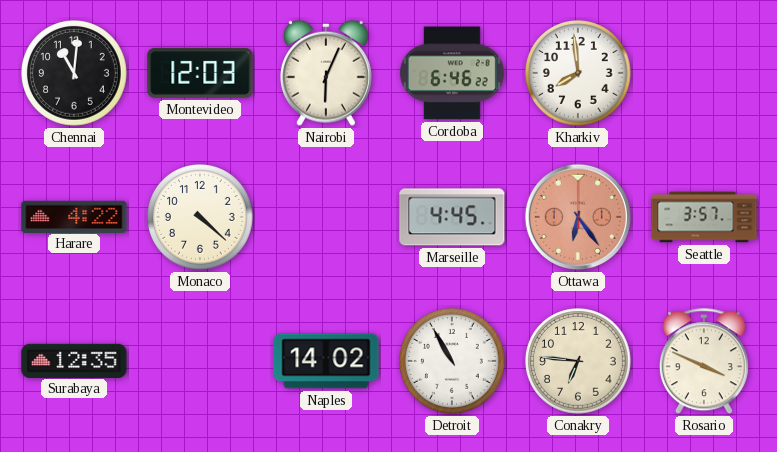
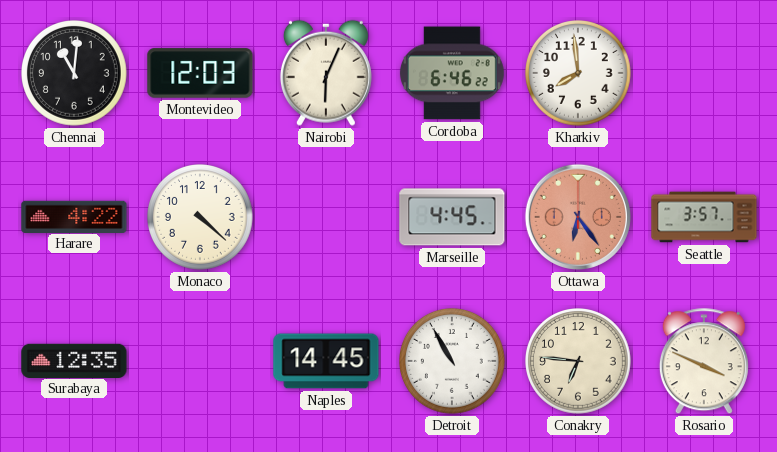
Naples: 14:02 -> 14:45
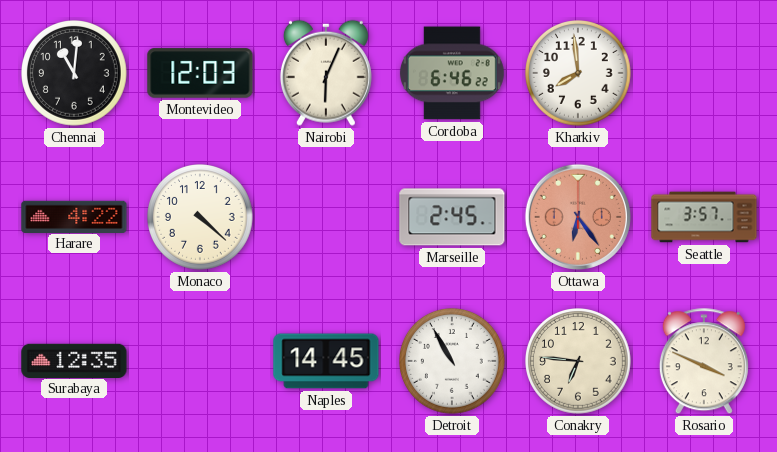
Marseille: 4:45 -> 2:45
